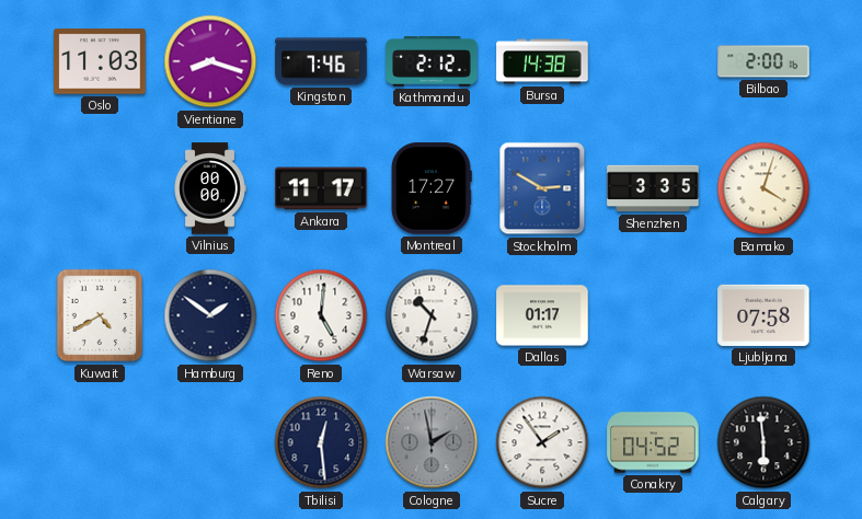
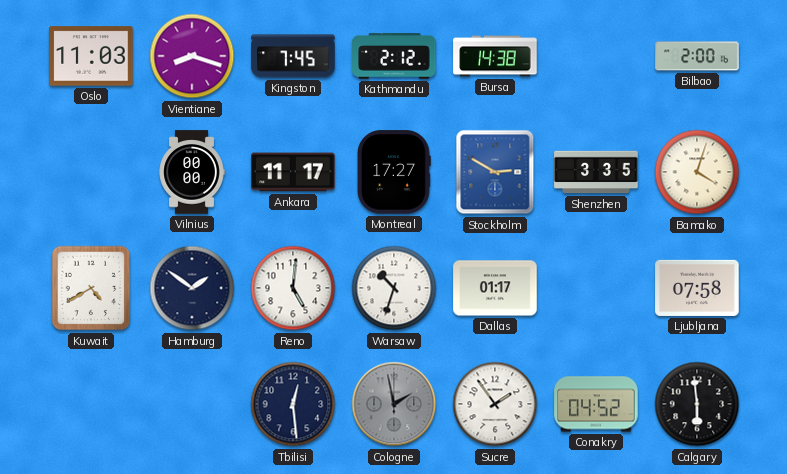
Kingston: 7:46 -> 7:45
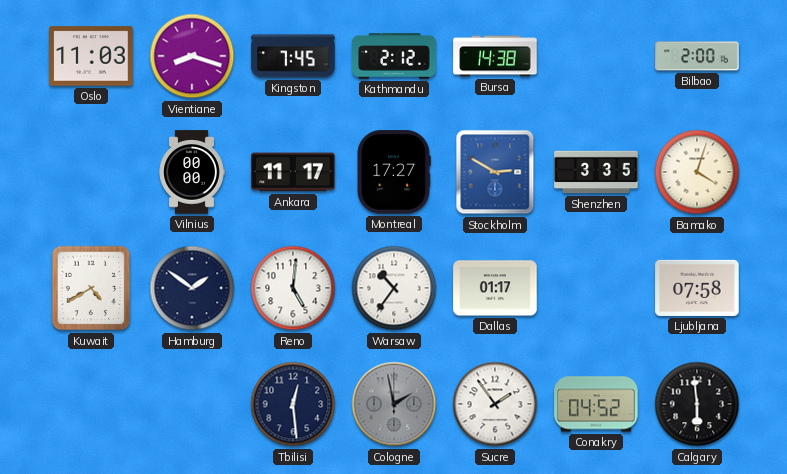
Warsaw: 10:33 -> 10:36
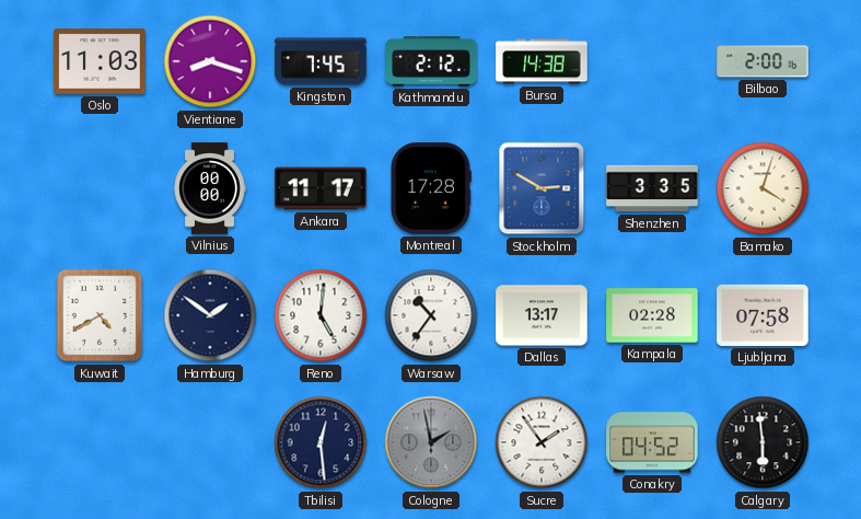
Montreal: 17:27 -> 17:28
Dallas: 01:17 -> 13:17
Kampala: none -> 02:28
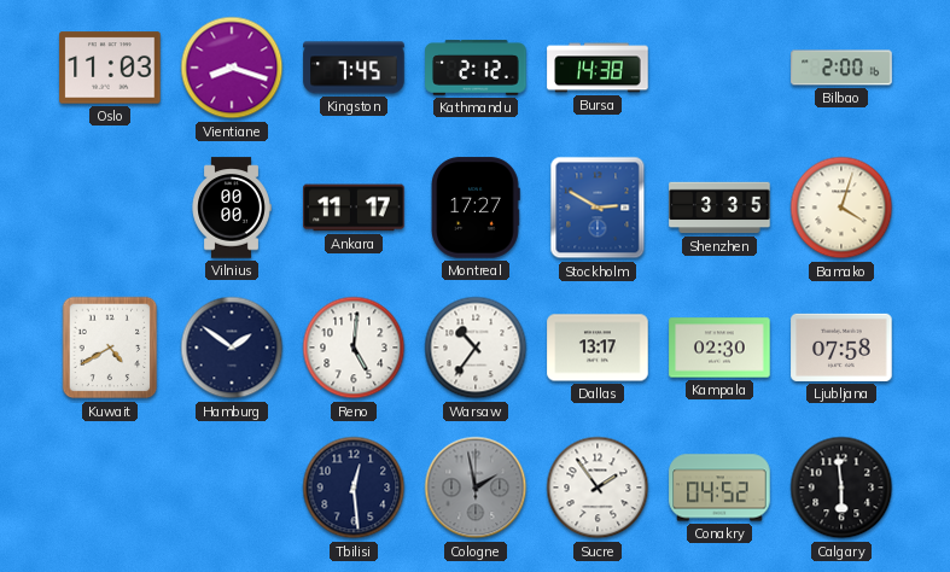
Montreal: 17:28 -> 17:27
Kampala: 02:28 -> 02:30
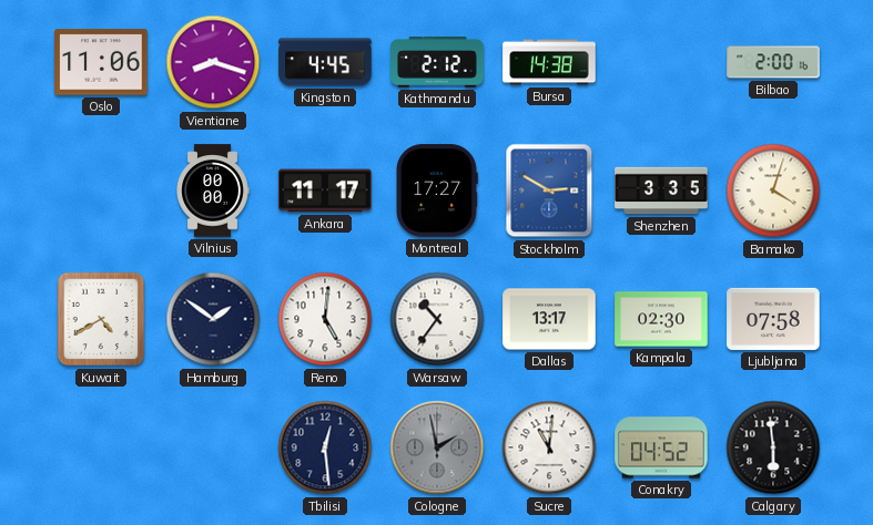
Oslo: 11:03 -> 11:06
Kingston: 7:45 -> 4:45
Sucre: 1:54 -> 11:01
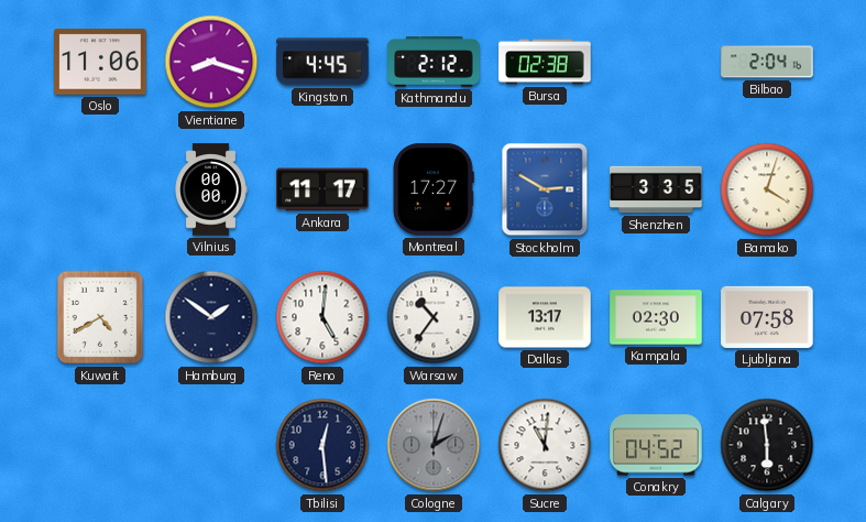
Bursa: 14:38 -> 02:38
Bilbao: 2:00 -> 2:04
Cologne: 1:58 -> 2:03
